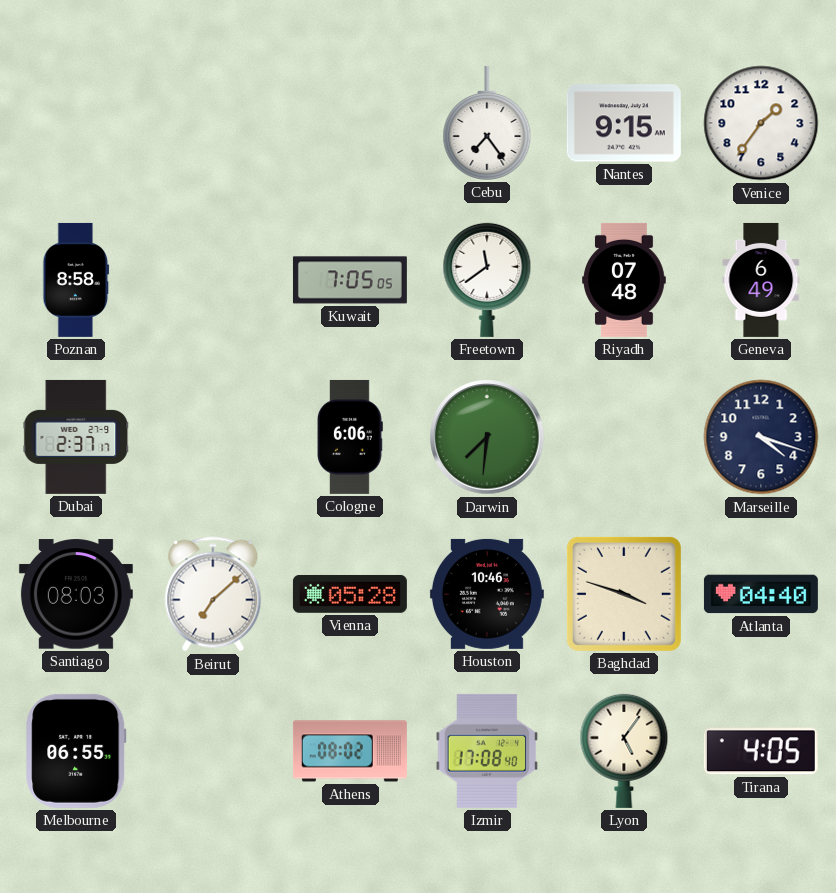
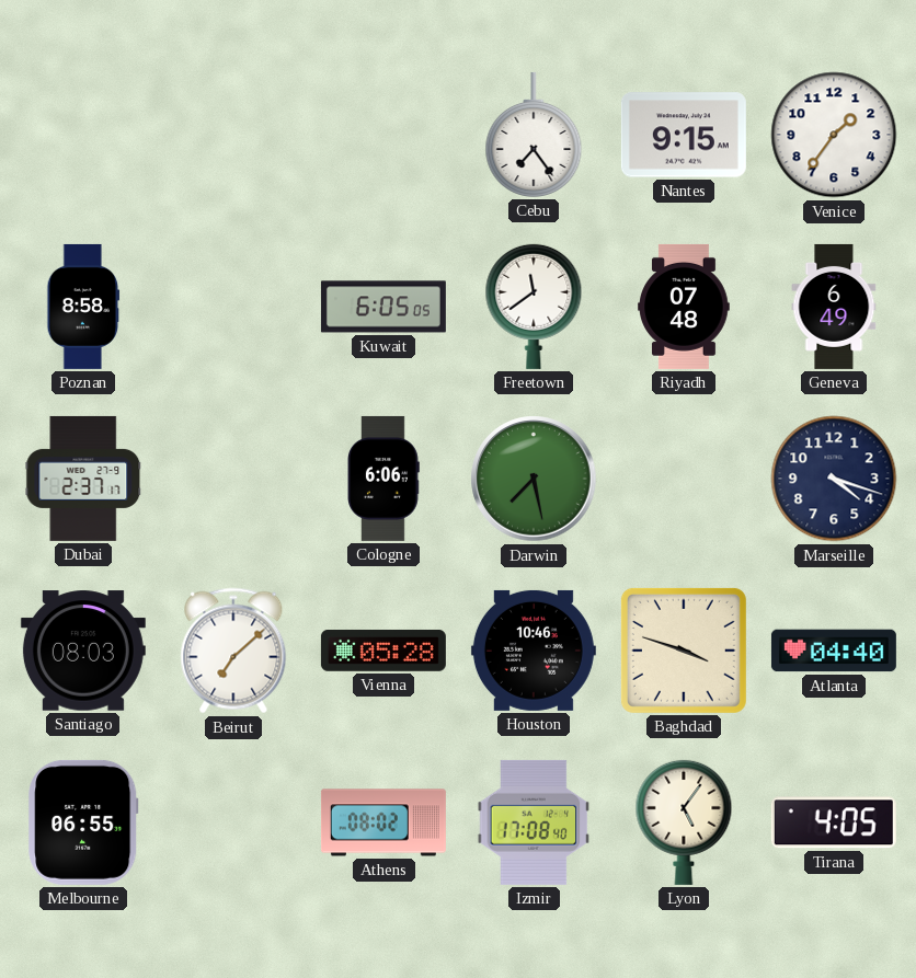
Kuwait: 7:05 -> 6:05
Darwin: 7:31 -> 7:28
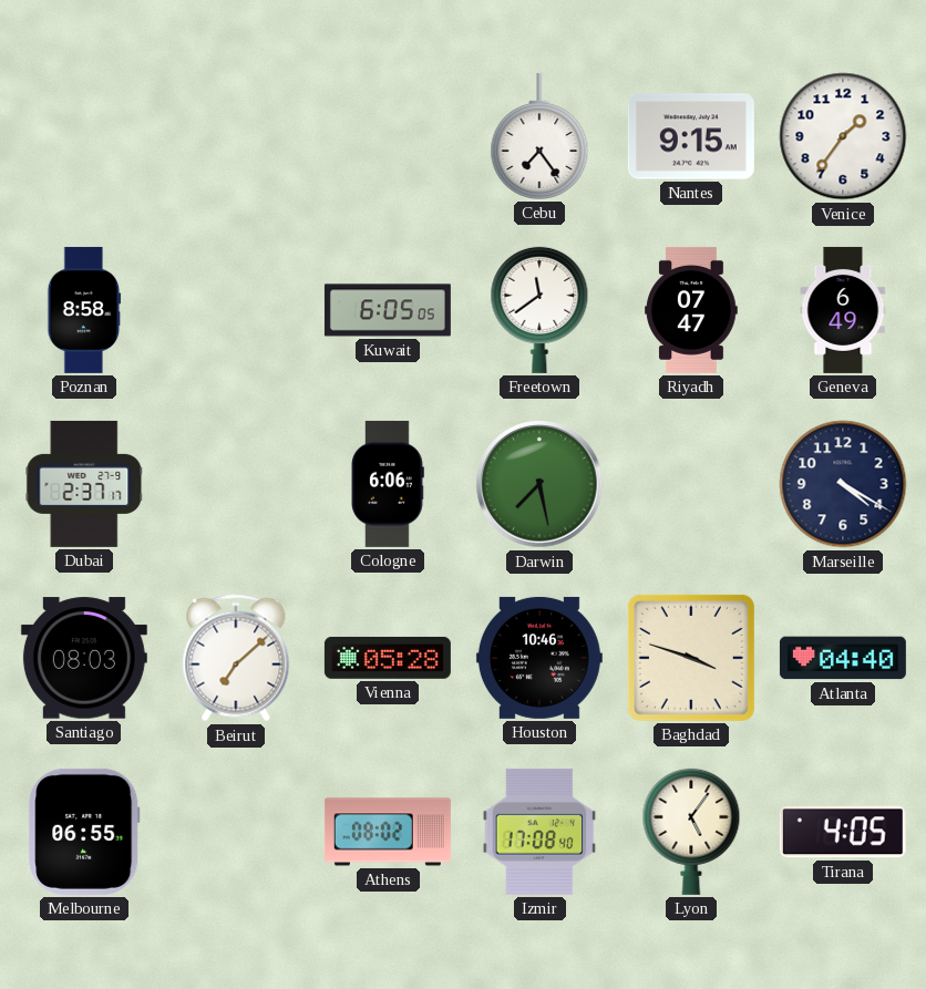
Riyadh: 07:48 -> 07:47
Marseille: 4:18 -> 4:20
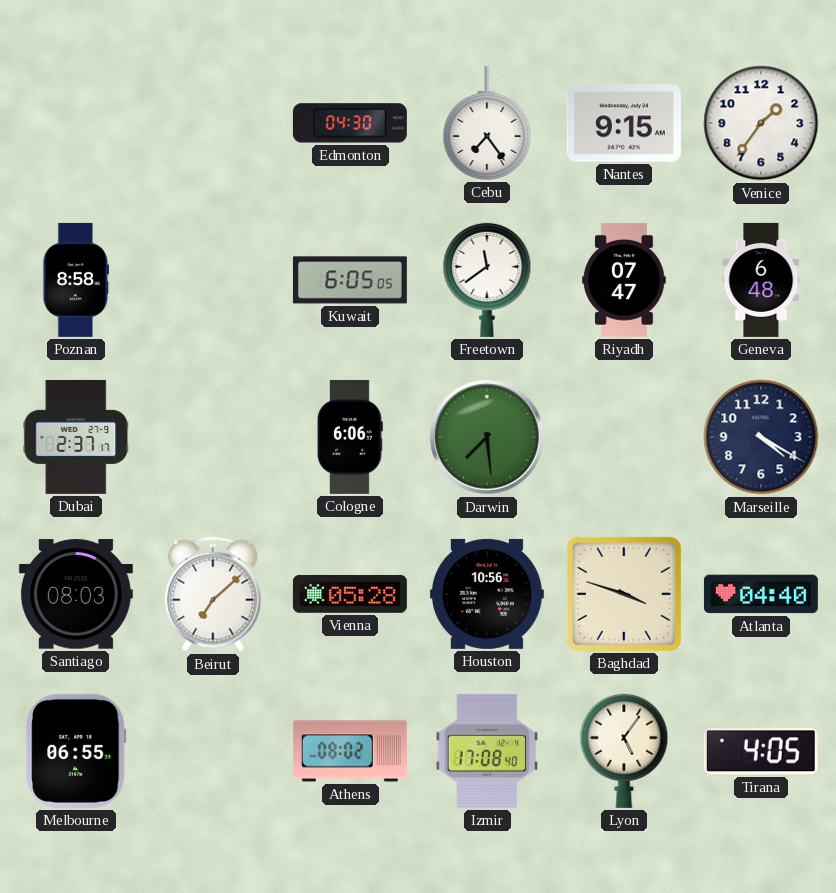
Edmonton: none -> 04:30
Geneva: 6:49 -> 6:48
Darwin: 7:28 -> 7:29
Houston: 10:46 -> 10:56
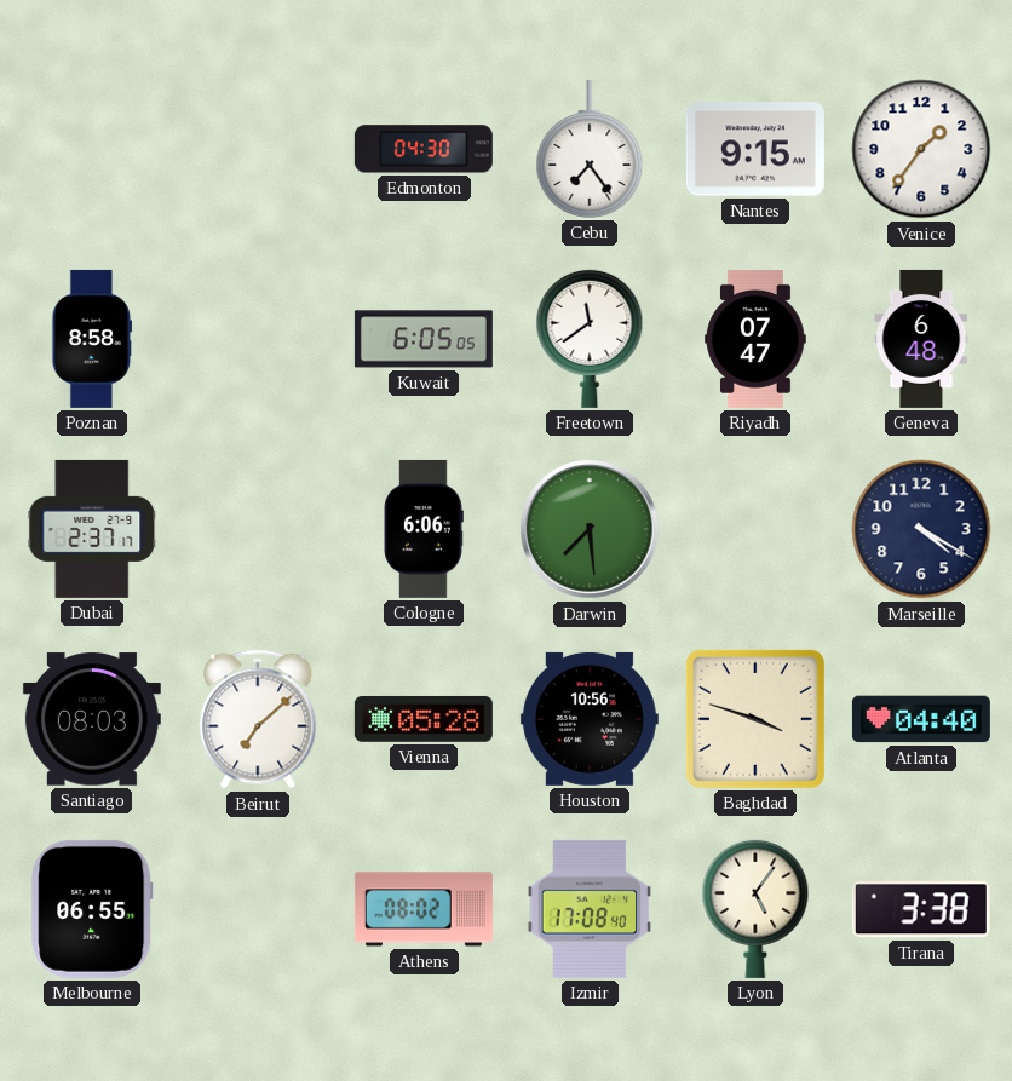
Tirana: 4:05 -> 3:38
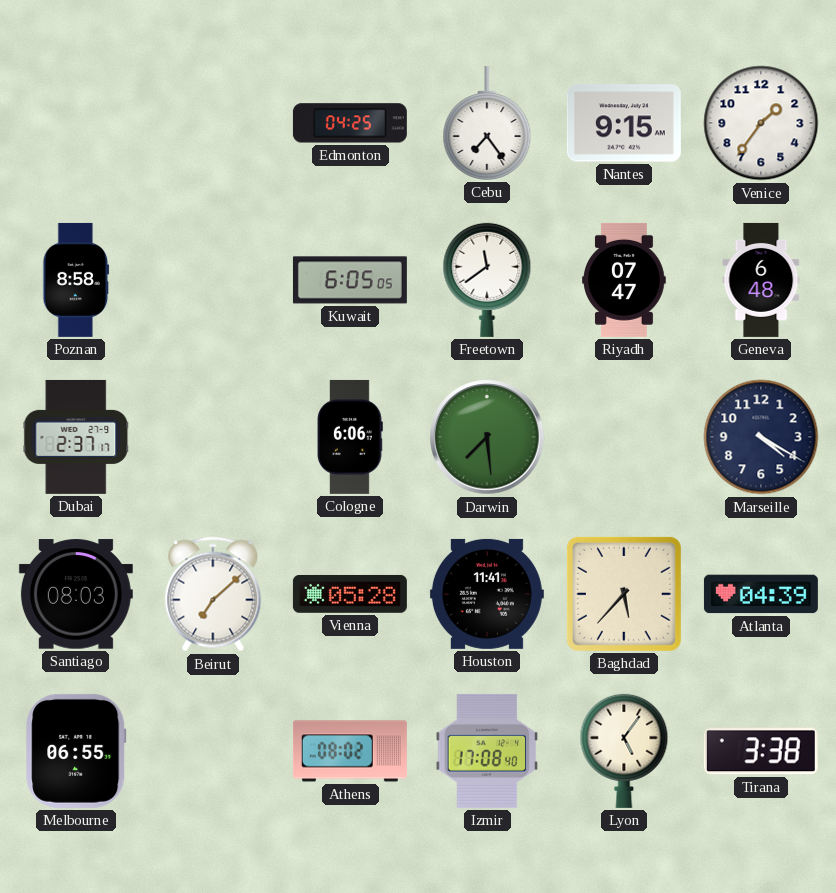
Edmonton: 04:30 -> 04:25
Houston: 10:56 -> 11:41
Baghdad: 3:48 -> 5:37
Atlanta: 04:40 -> 04:39
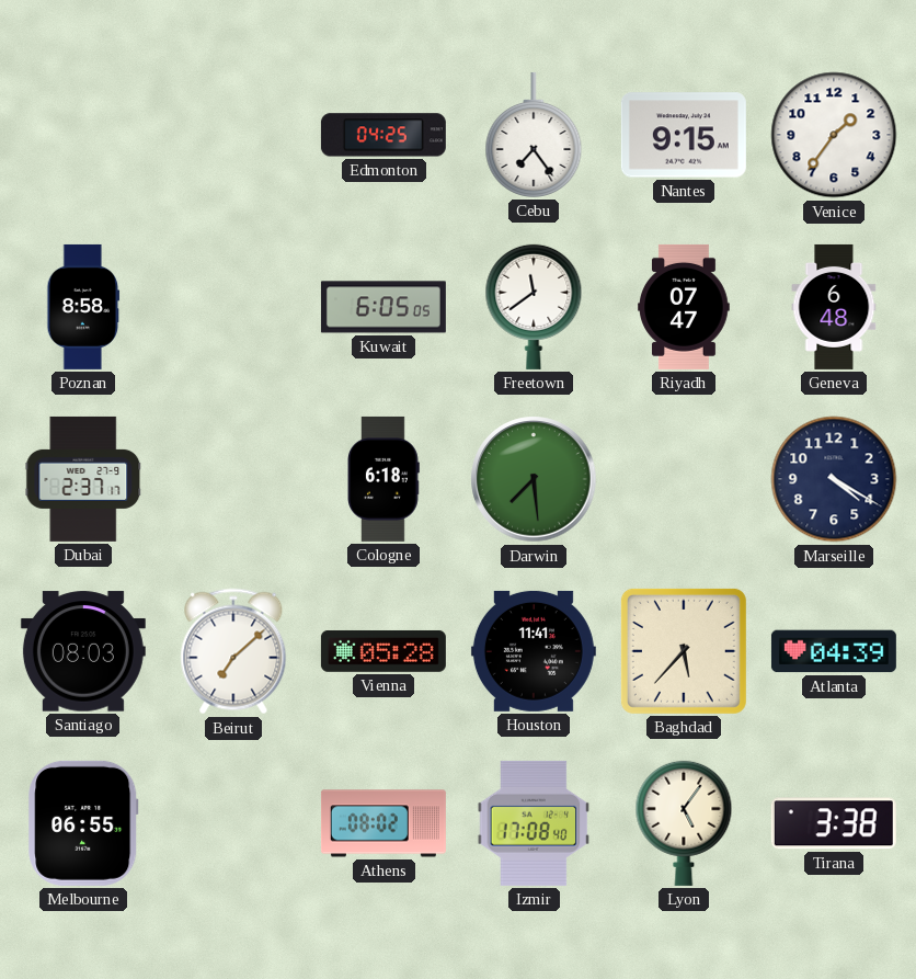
Cologne: 6:06 -> 6:18
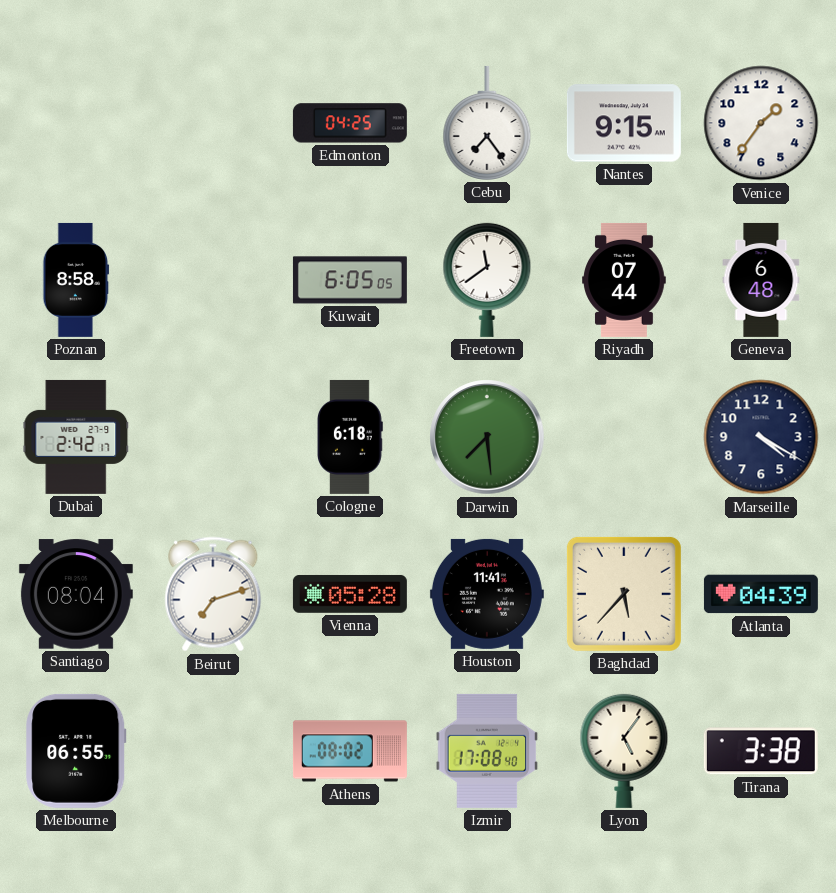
Riyadh: 07:47 -> 07:44
Dubai: 2:37 -> 2:42
Santiago: 08:03 -> 08:04
Beirut: 7:08 -> 7:12
